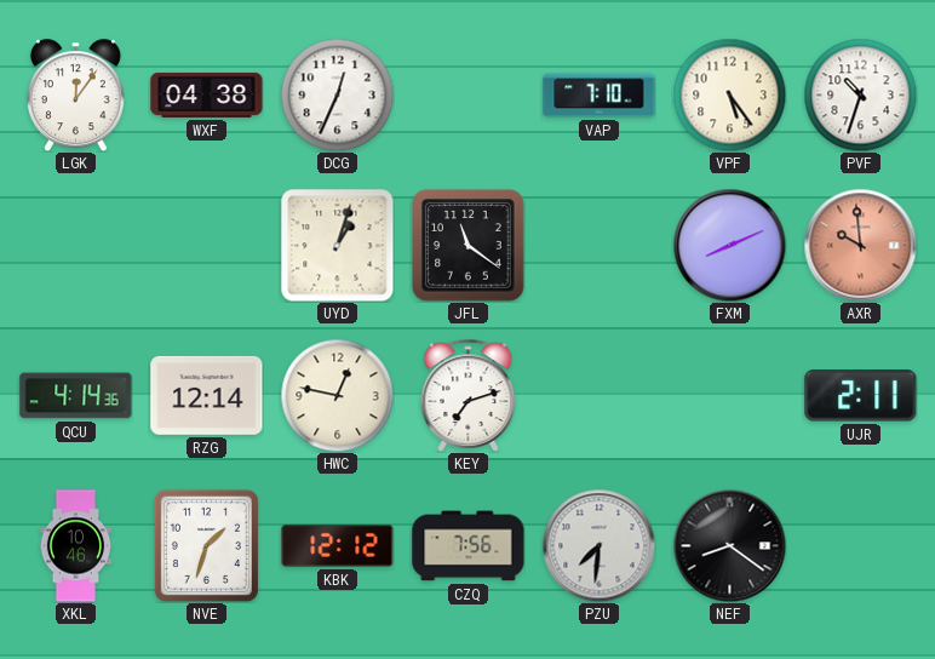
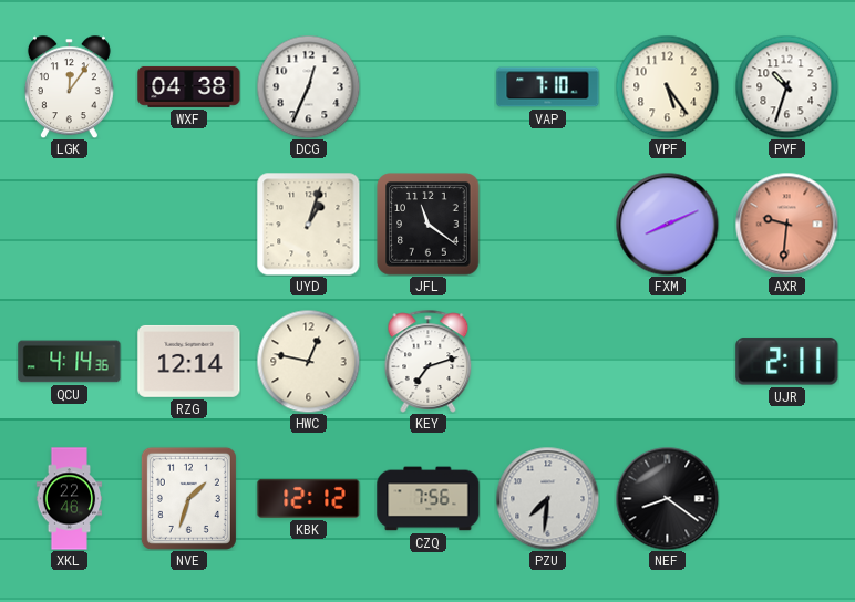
AXR: 9:59 -> 9:31
XKL: 10:46 -> 22:46
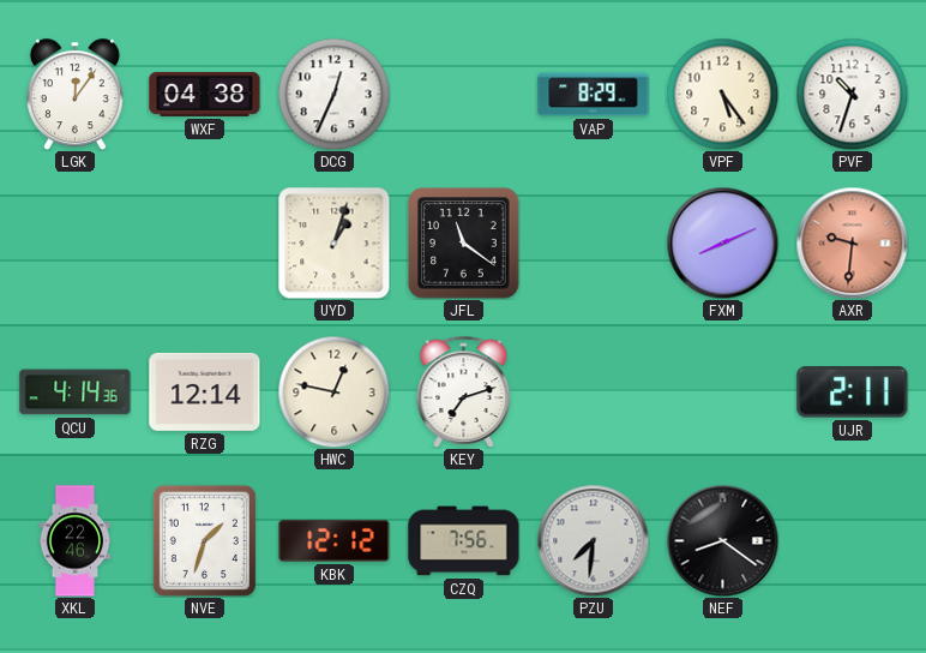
VAP: 7:10 -> 8:29
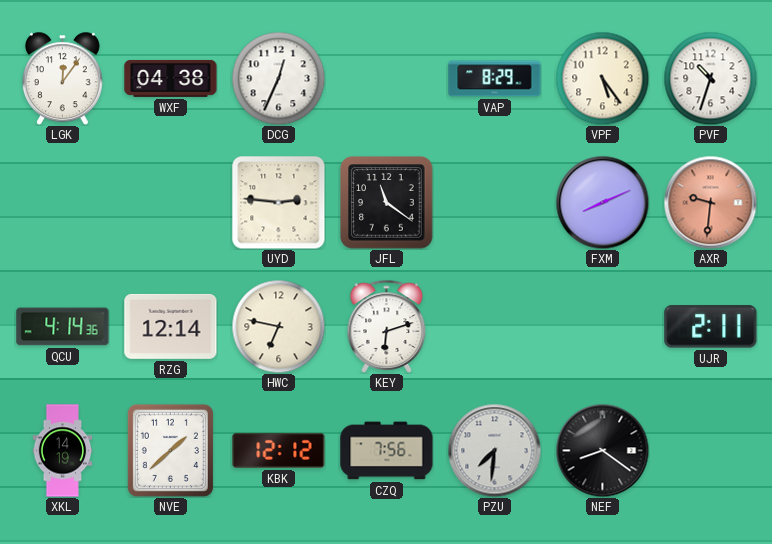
UYD: 1:03 -> 2:46
HWC: 12:47 -> 6:47
KEY: 7:12 -> 6:12
XKL: 22:46 -> 14:19
NVE: 1:33 -> 1:38
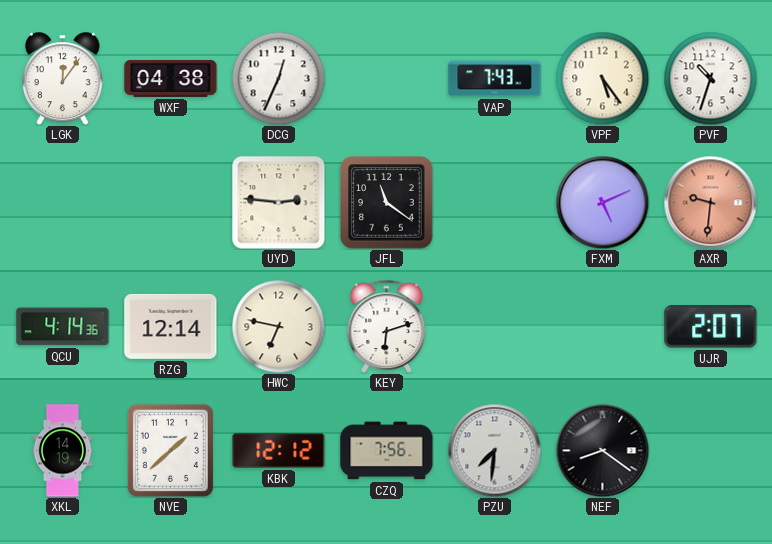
VAP: 8:29 -> 7:43
FXM: 8:11 -> 5:11
UJR: 2:11 -> 2:07
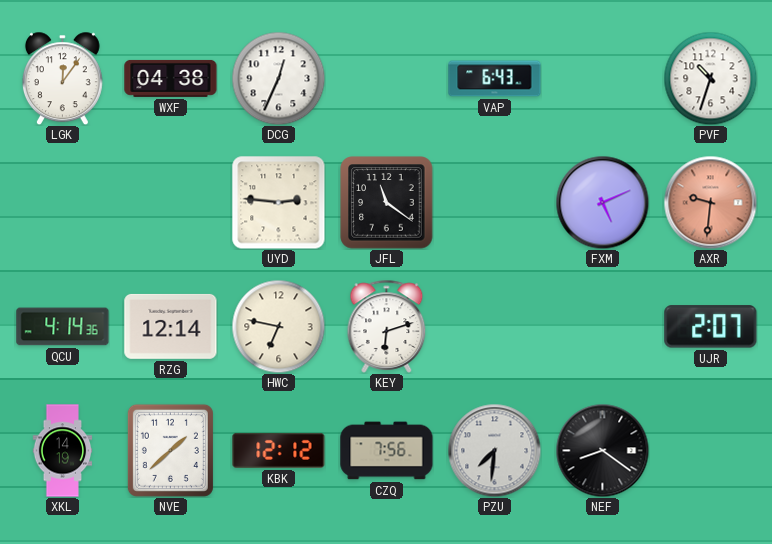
VAP: 7:43 -> 6:43
VPF: 5:24 -> none
